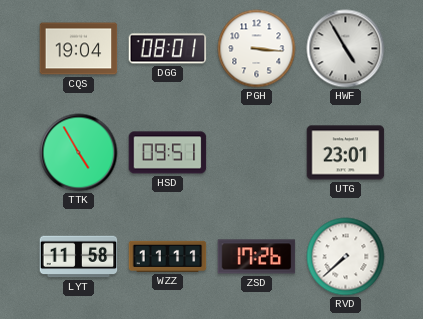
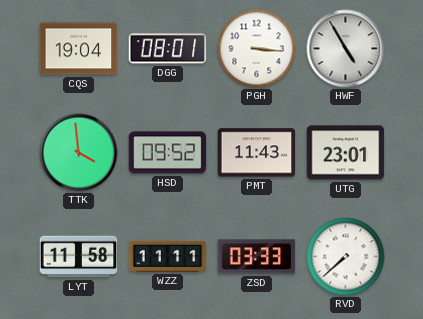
TTK: 4:55 -> 3:59
HSD: 09:51 -> 09:52
PMT: none -> 11:43
ZSD: 17:26 -> 03:33
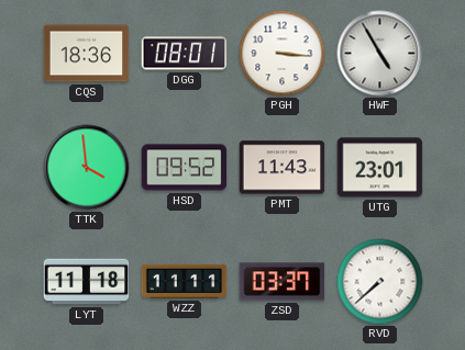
CQS: 19:04 -> 18:36
LYT: 11:58 -> 11:18
ZSD: 03:33 -> 03:37
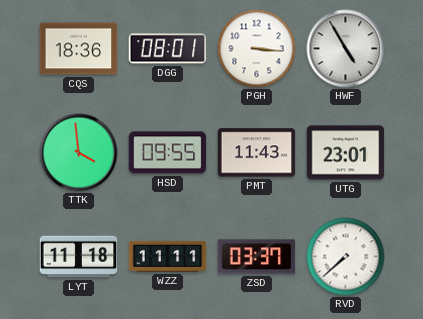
HSD: 09:52 -> 09:55
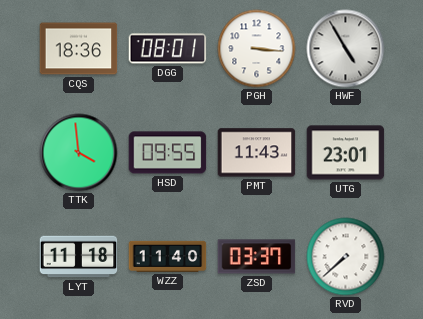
WZZ: 11:11 -> 11:40
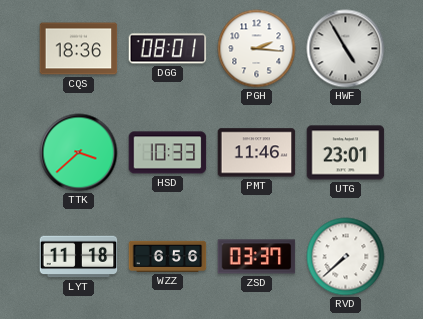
PGH: 3:16 -> 2:16
TTK: 3:59 -> 3:38
HSD: 09:55 -> 10:33
PMT: 11:43 -> 11:46
WZZ: 11:40 -> 6:56
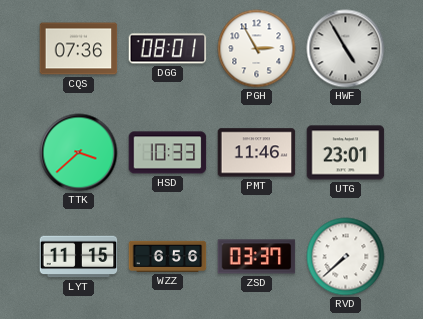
CQS: 18:36 -> 07:36
PGH: 2:16 -> 2:55
LYT: 11:18 -> 11:15
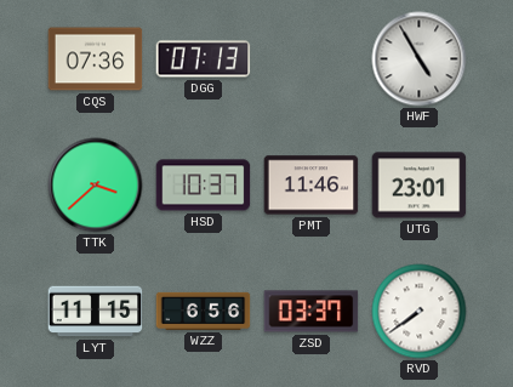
DGG: 08:01 -> 07:13
PGH: 2:55 -> none
HSD: 10:33 -> 10:37
RVD: 7:38 -> 7:39
